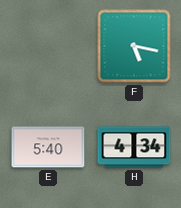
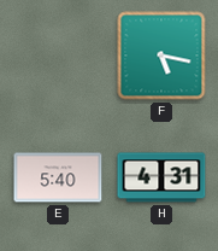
H: 4:34 -> 4:31
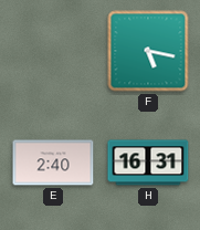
E: 5:40 -> 2:40
H: 4:31 -> 16:31
